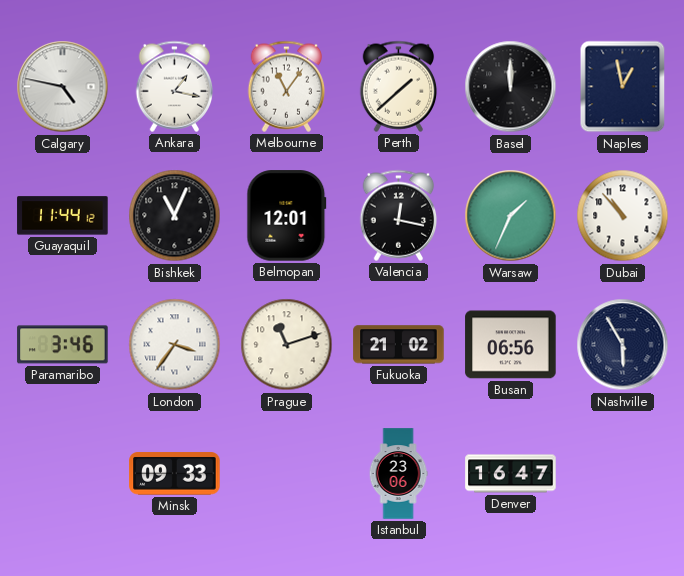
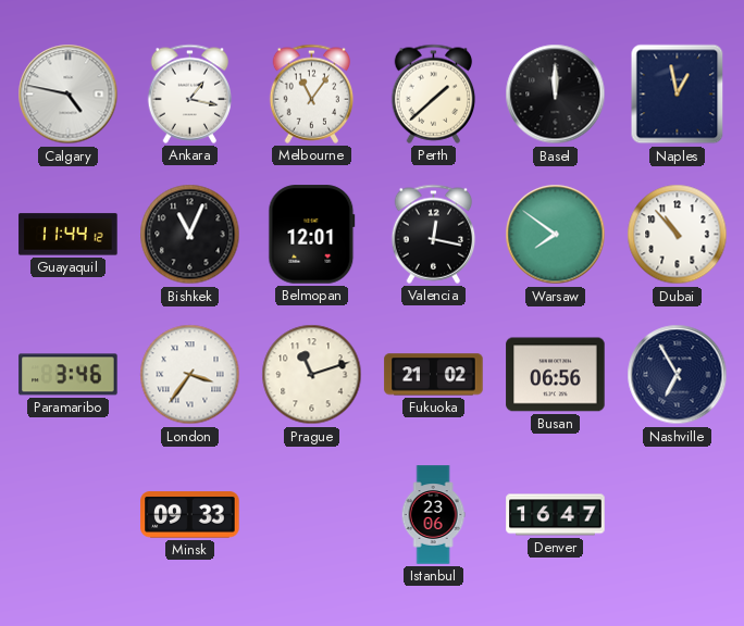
Warsaw: 1:34 -> 7:51
Nashville: 5:55 -> 6:55
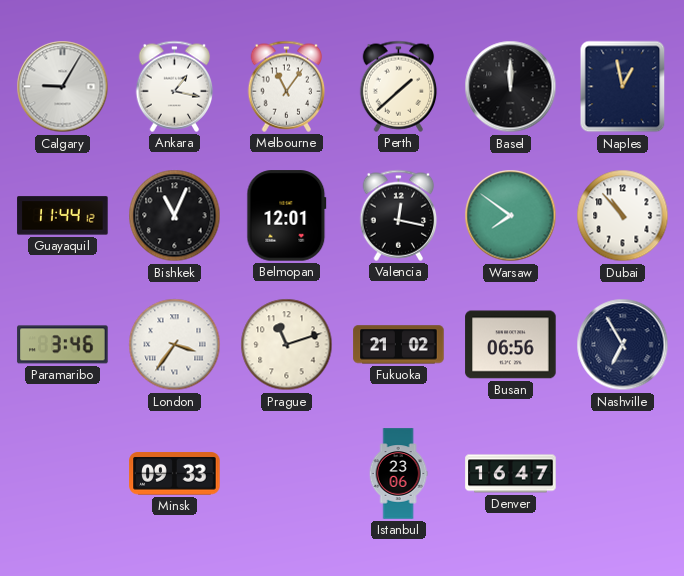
Calgary: 4:47 -> 9:05
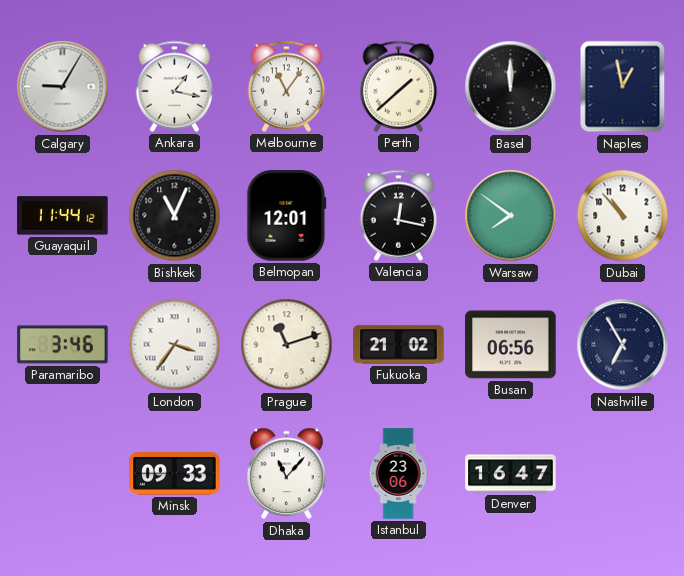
Dhaka: none -> 11:07
